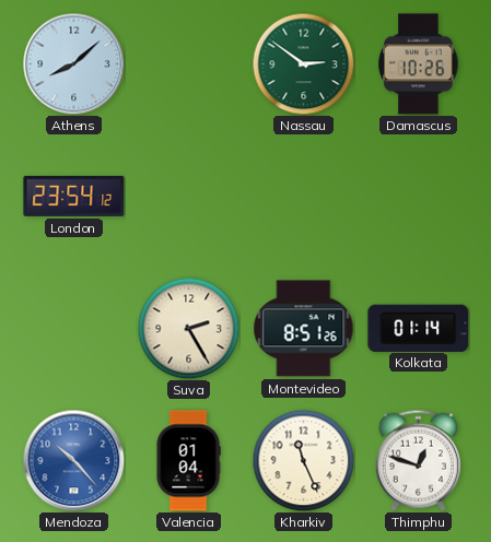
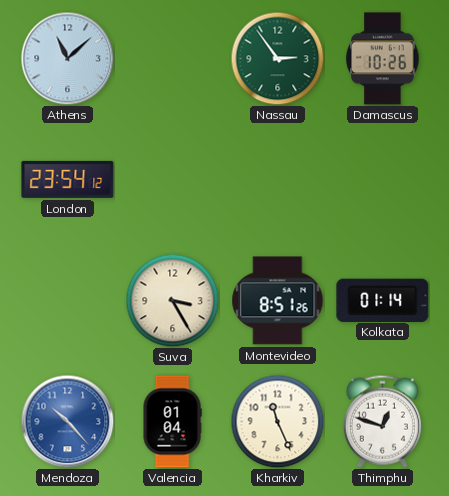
Athens: 8:08 -> 11:08
Nassau: 2:51 -> 2:54
Suva: 2:25 -> 3:25
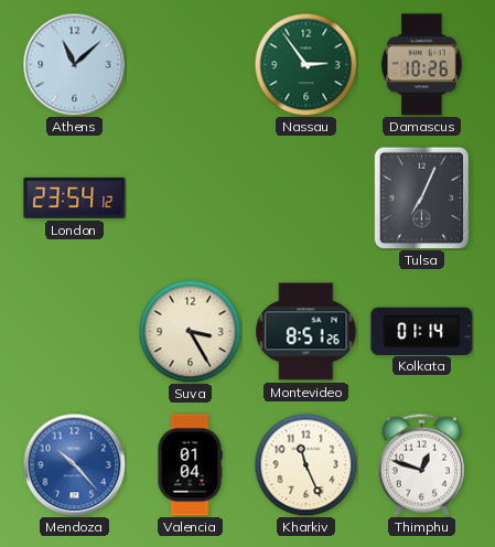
Tulsa: none -> 7:04
